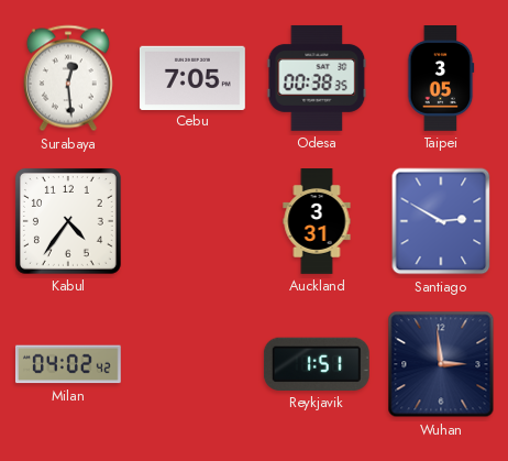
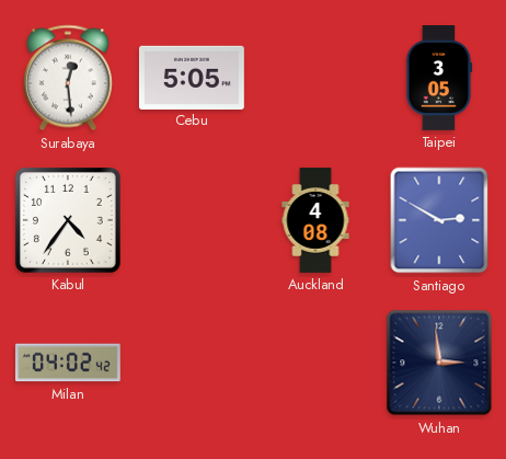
Cebu: 7:05 -> 5:05
Odesa: 00:38 -> none
Auckland: 3:31 -> 4:08
Reykjavik: 1:51 -> none
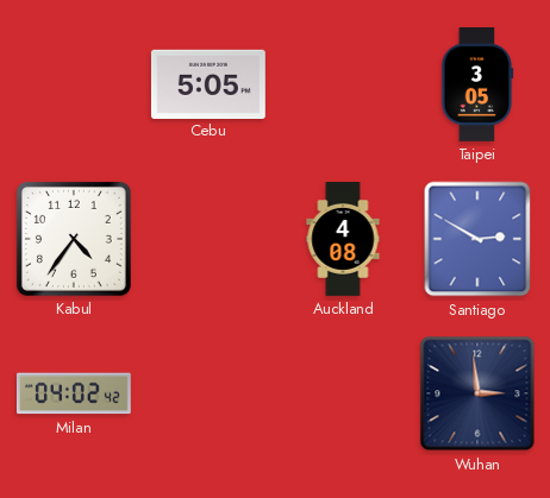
Surabaya: 12:29 -> none
